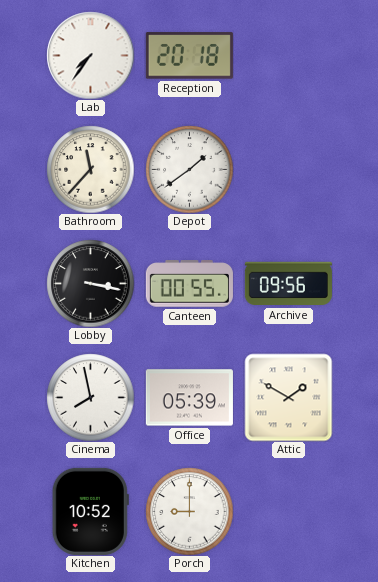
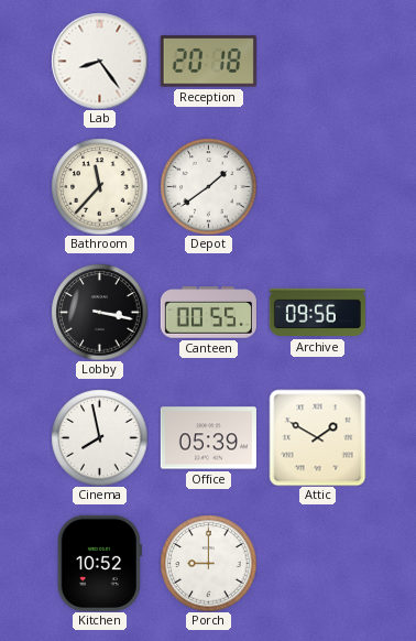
Lab: 7:36 -> 8:24
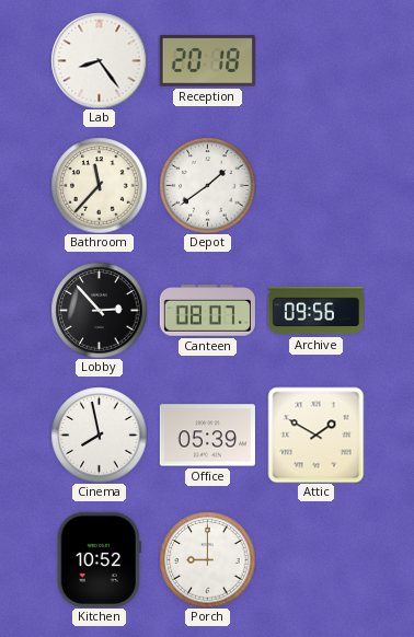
Lobby: 3:17 -> 2:53
Canteen: 00:55 -> 08:07
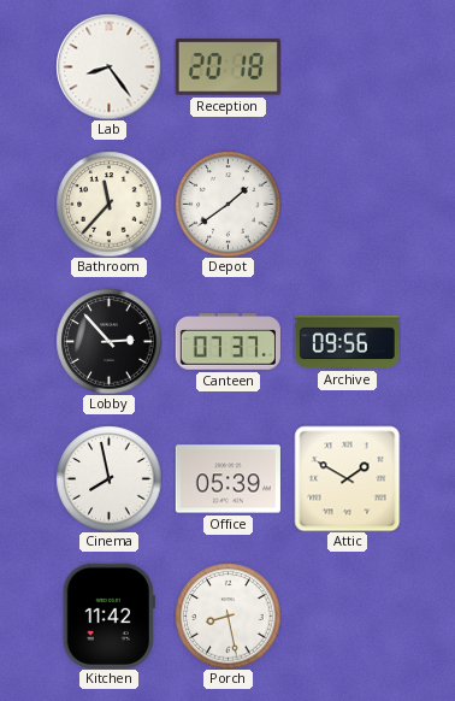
Canteen: 08:07 -> 07:37
Kitchen: 10:52 -> 11:42
Porch: 9:00 -> 8:28
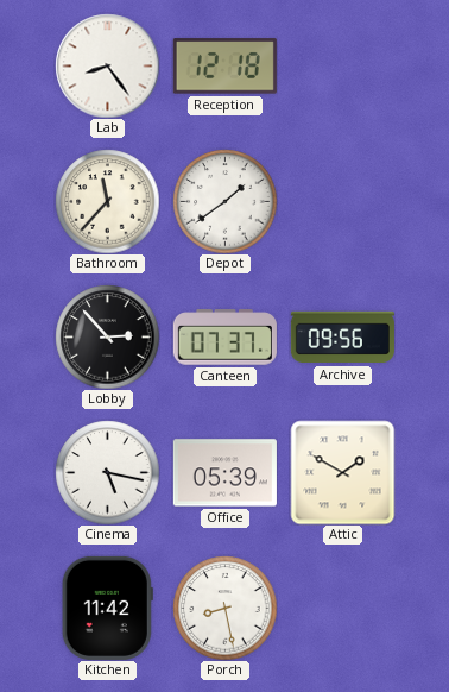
Reception: 20:18 -> 12:18
Cinema: 7:58 -> 5:17
